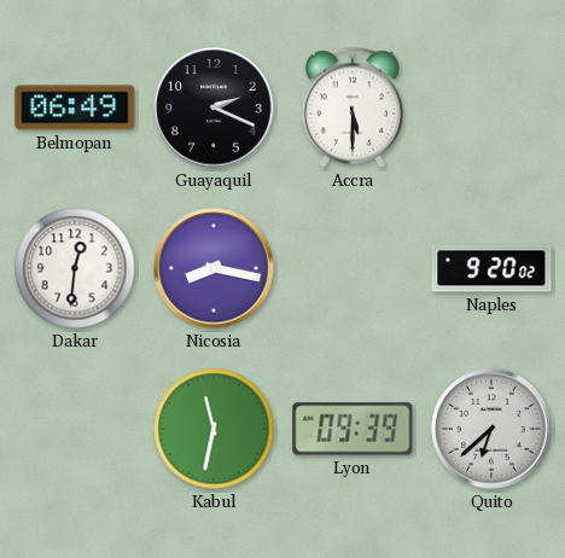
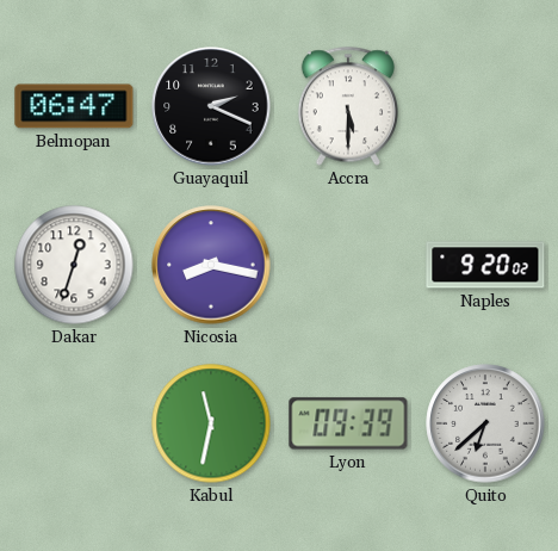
Belmopan: 06:49 -> 06:47
Dakar: 12:31 -> 12:33
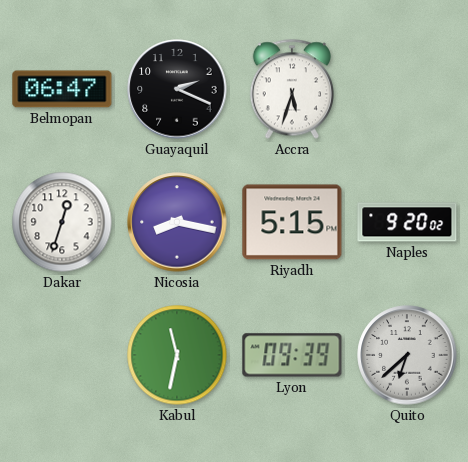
Accra: 5:30 -> 5:33
Riyadh: none -> 5:15
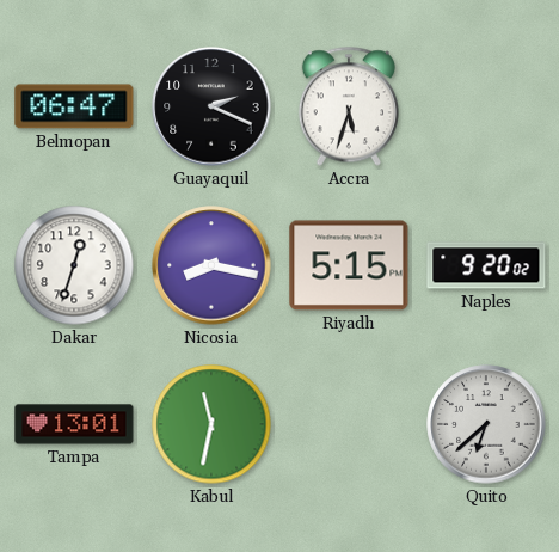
Tampa: none -> 13:01
Lyon: 09:39 -> none
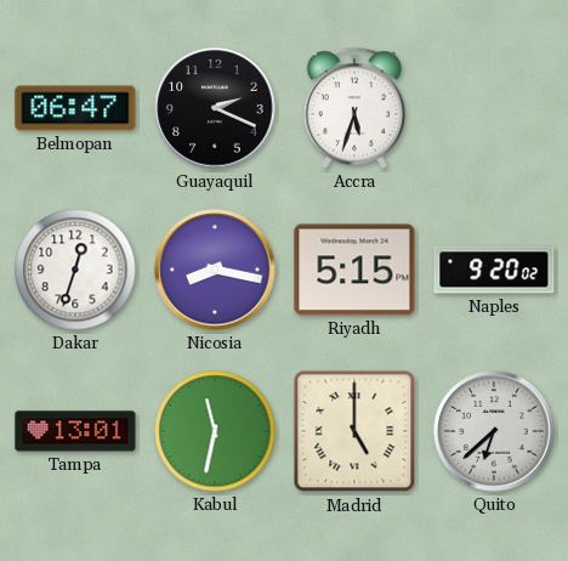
Madrid: none -> 5:00
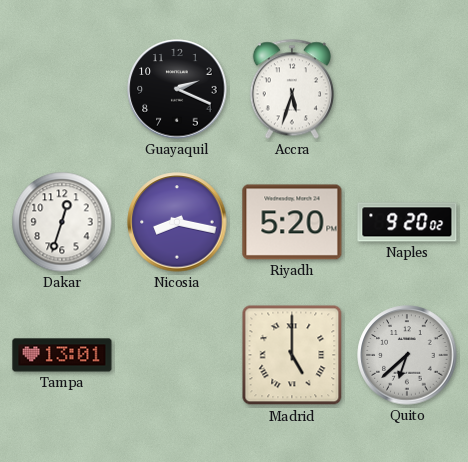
Belmopan: 06:47 -> none
Riyadh: 5:15 -> 5:20
Kabul: 11:32 -> none
